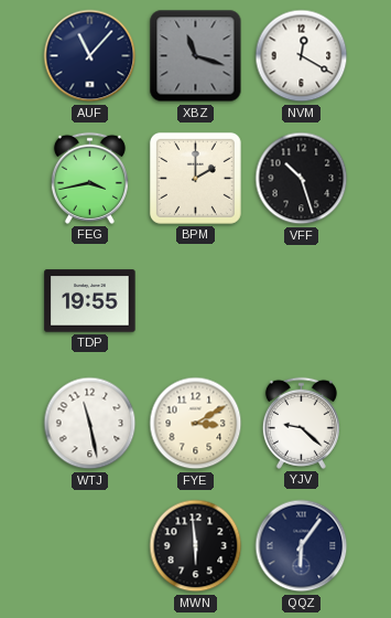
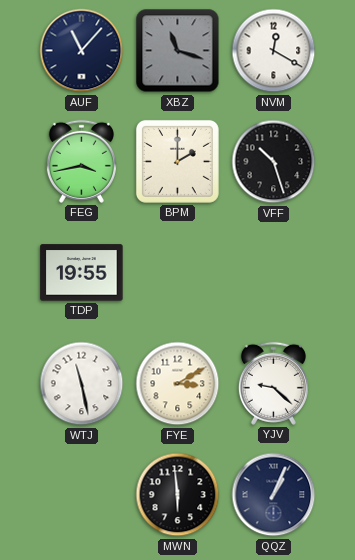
QQZ: 6:06 -> 1:04
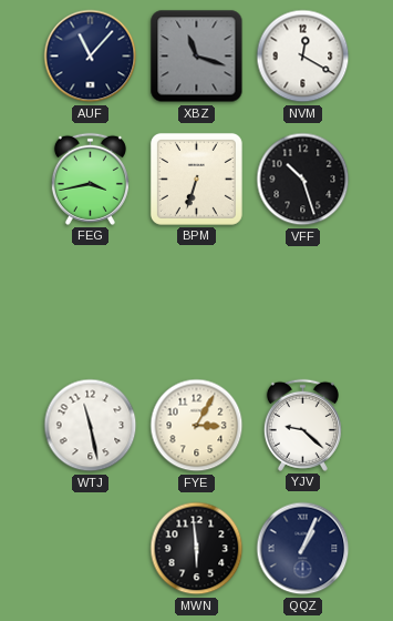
BPM: 2:00 -> 6:33
TDP: 19:55 -> none
FYE: 3:10 -> 3:05
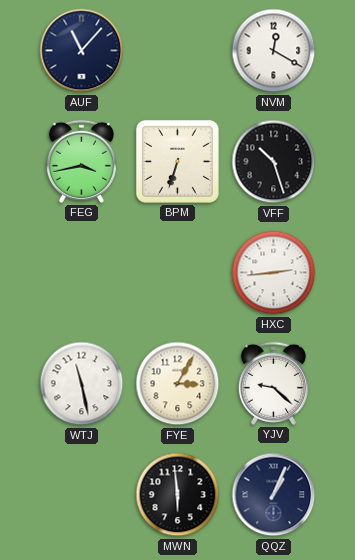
XBZ: 11:18 -> none
HXC: none -> 2:44
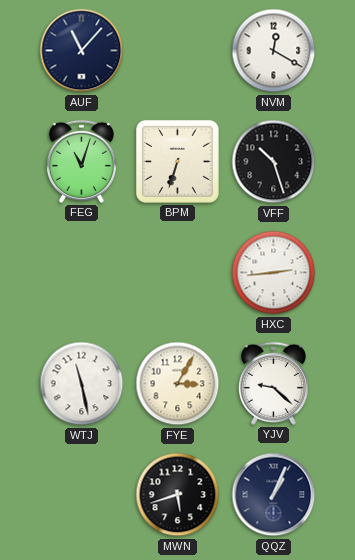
FEG: 3:43 -> 11:03
MWN: 5:59 -> 5:42
